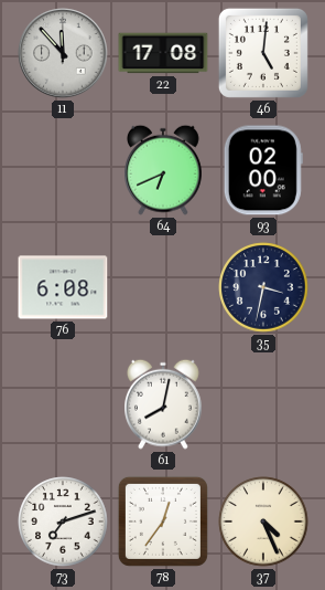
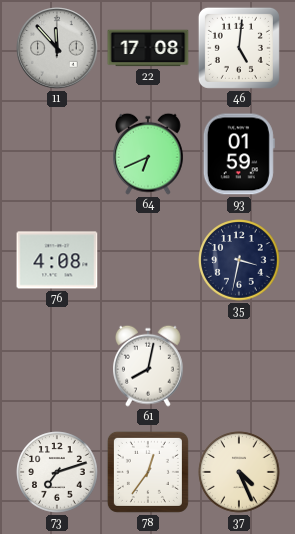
93: 02:00 -> 01:59
76: 6:08 -> 4:08
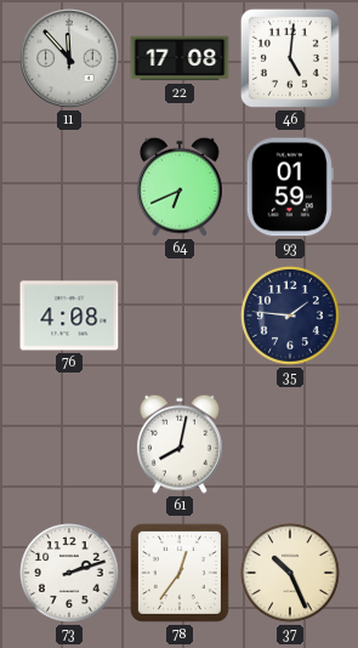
35: 3:32 -> 1:46
73: 7:12 -> 2:12
37: 4:26 -> 10:26
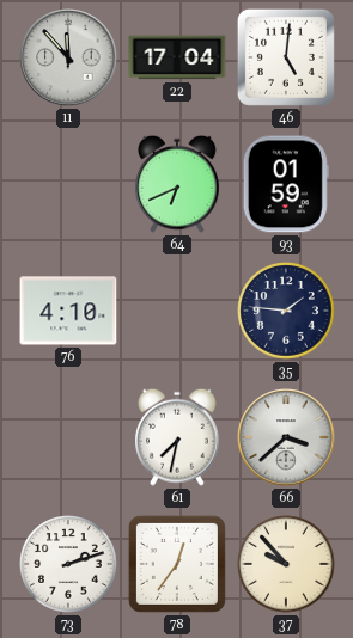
22: 17:08 -> 17:04
76: 4:08 -> 4:10
61: 8:02 -> 7:32
66: none -> 3:38
37: 10:26 -> 9:53
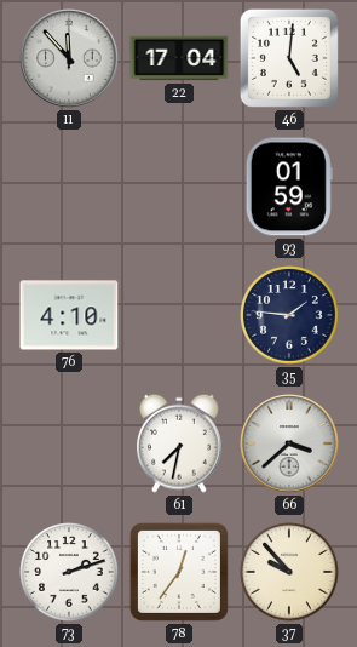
64: 6:41 -> none
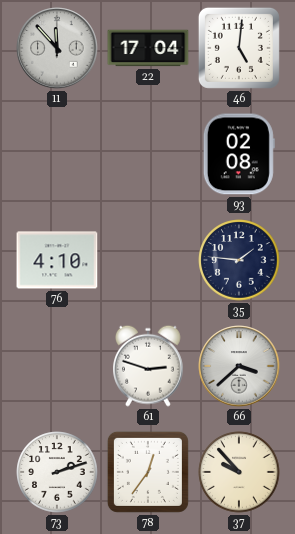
93: 01:59 -> 02:08
61: 7:32 -> 2:48
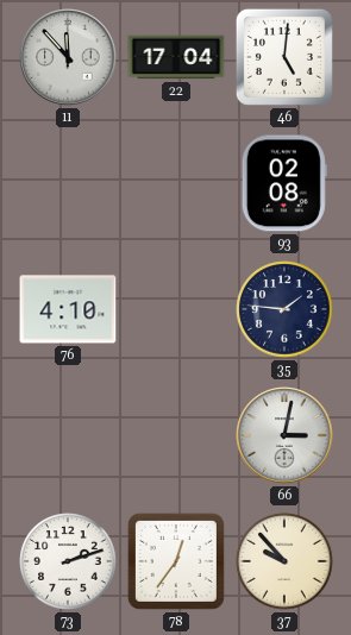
61: 2:48 -> none
66: 3:38 -> 3:02
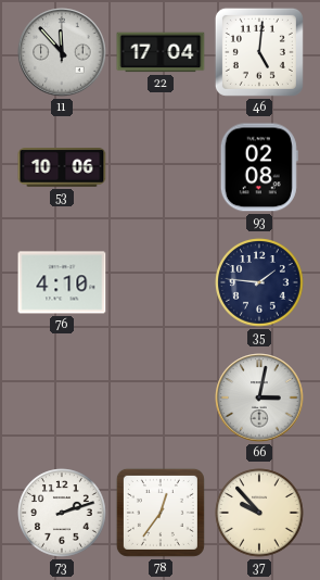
53: none -> 10:06
